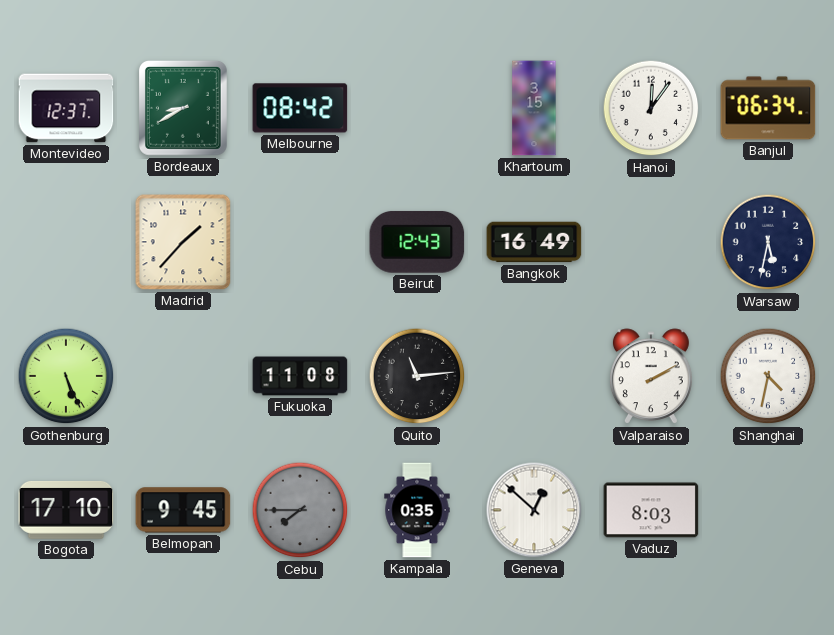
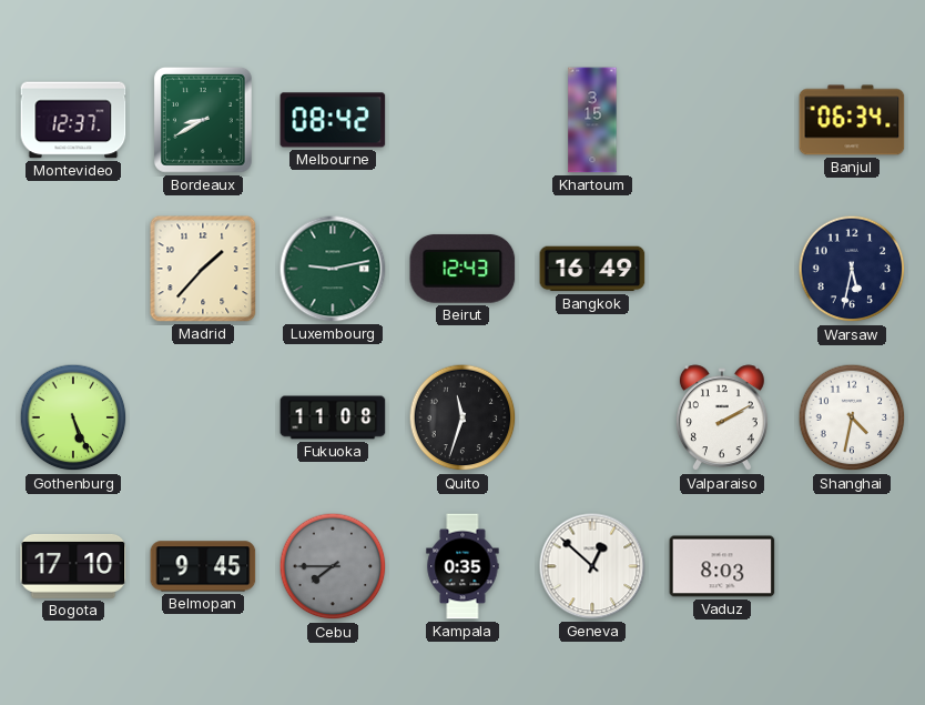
Hanoi: 12:06 -> none
Luxembourg: none -> 9:13
Quito: 11:14 -> 11:33
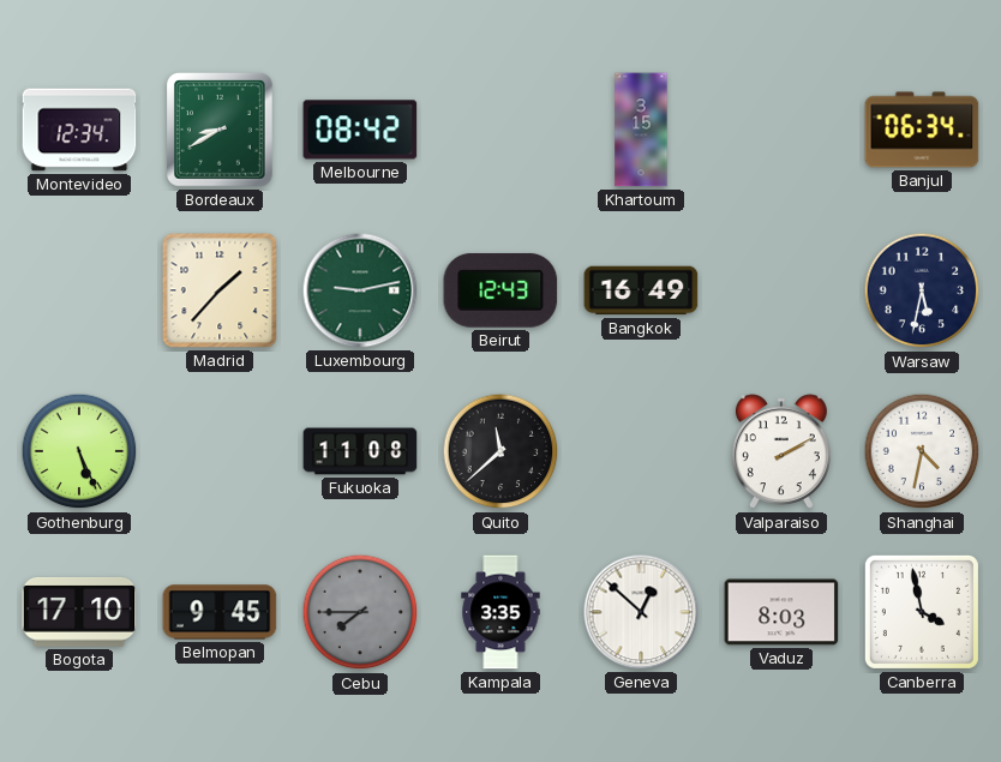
Montevideo: 12:37 -> 12:34
Quito: 11:33 -> 11:38
Kampala: 0:35 -> 3:35
Canberra: none -> 3:58
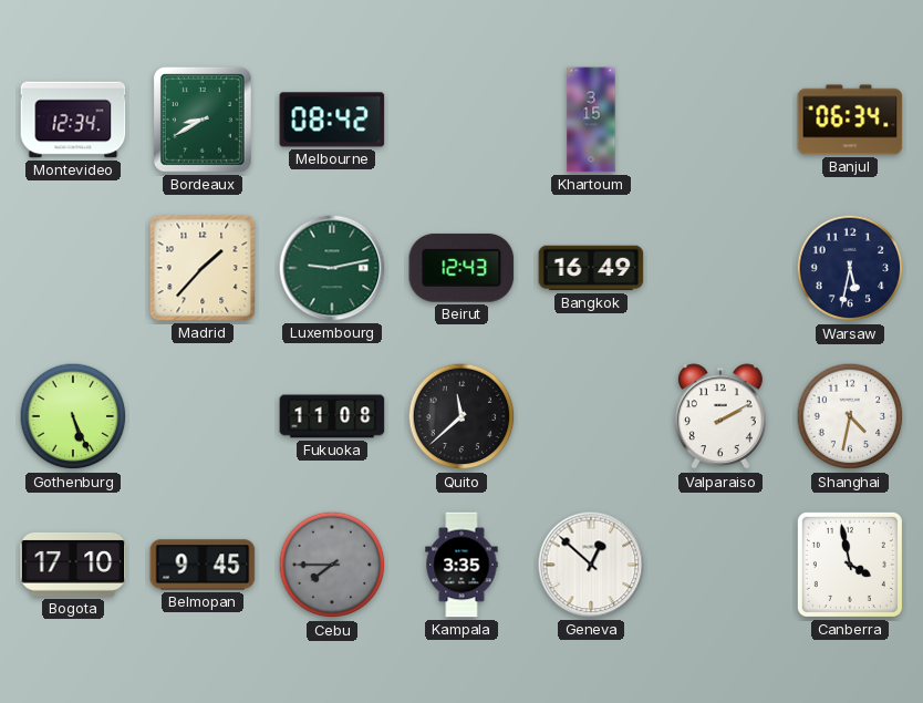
Vaduz: 8:03 -> none
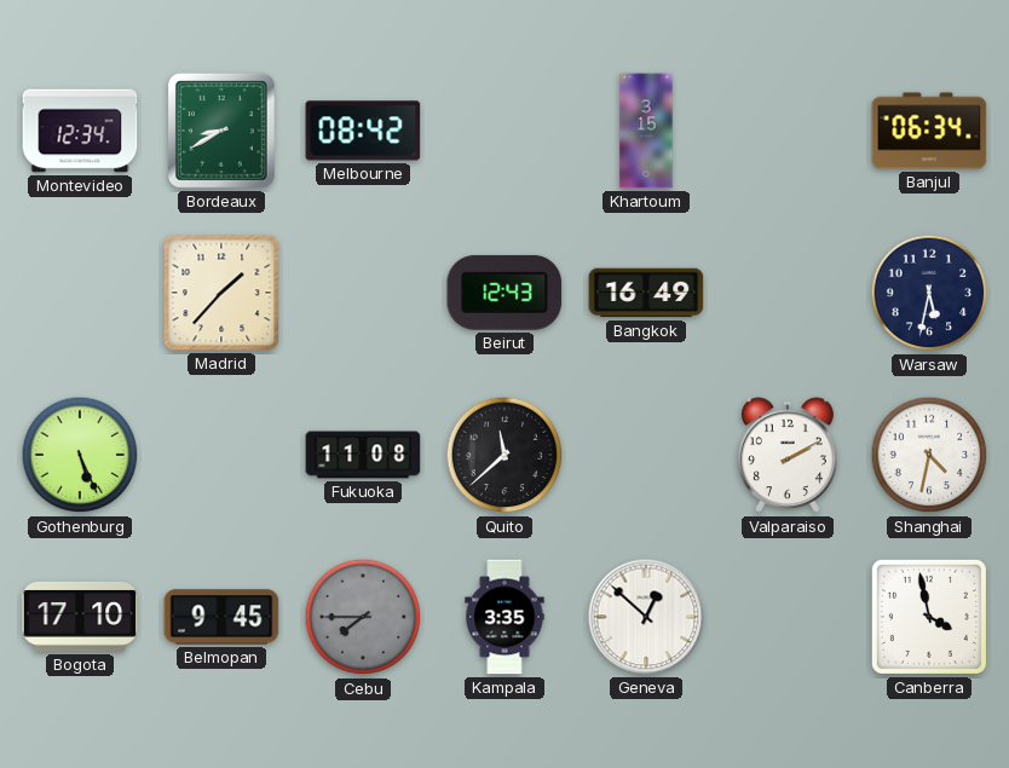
Luxembourg: 9:13 -> none
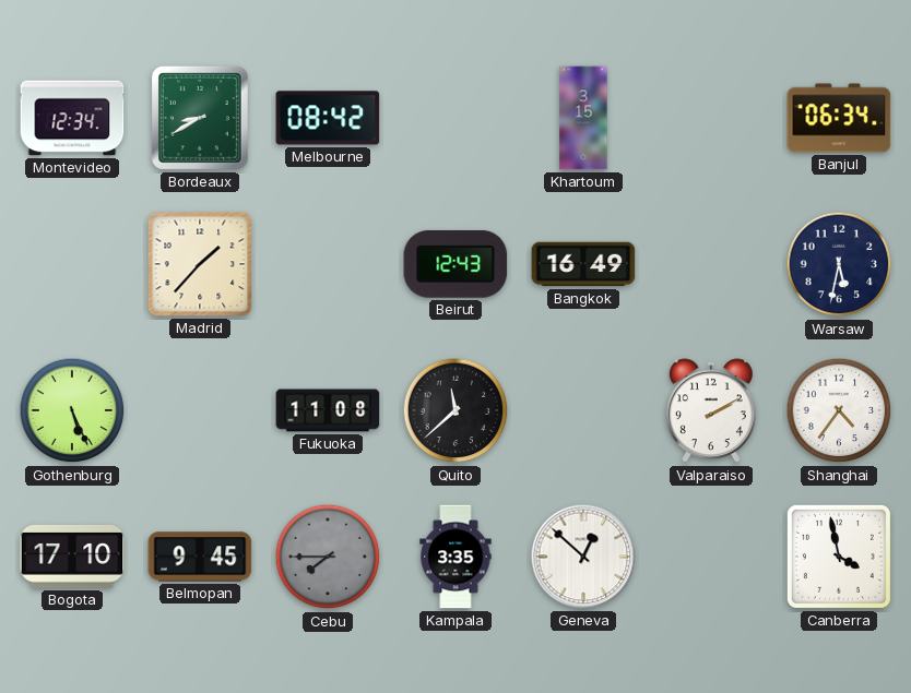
Shanghai: 4:32 -> 4:36
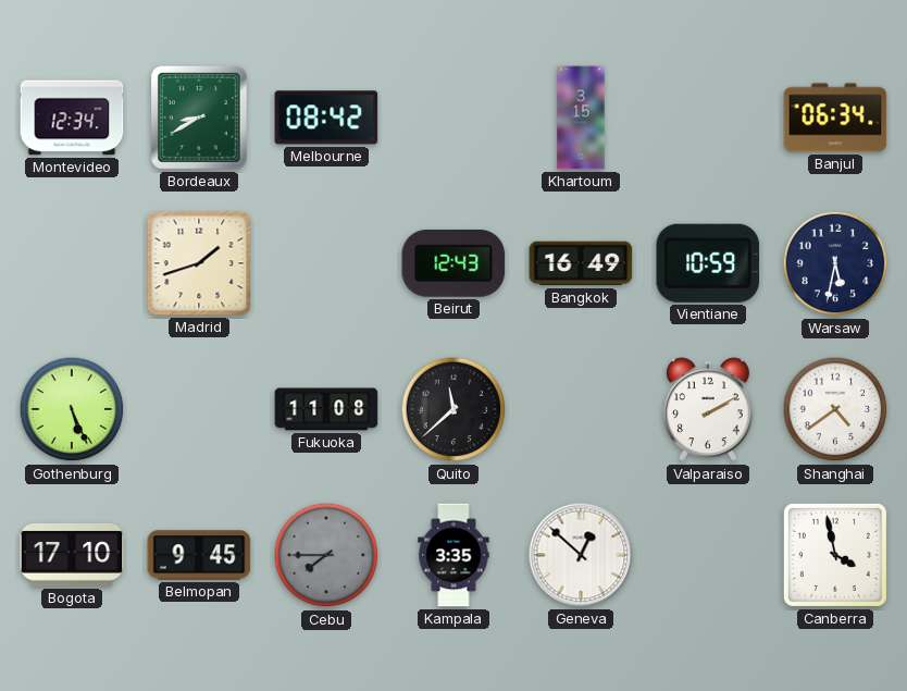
Madrid: 1:37 -> 1:42
Vientiane: none -> 10:59
Shanghai: 4:36 -> 4:39
